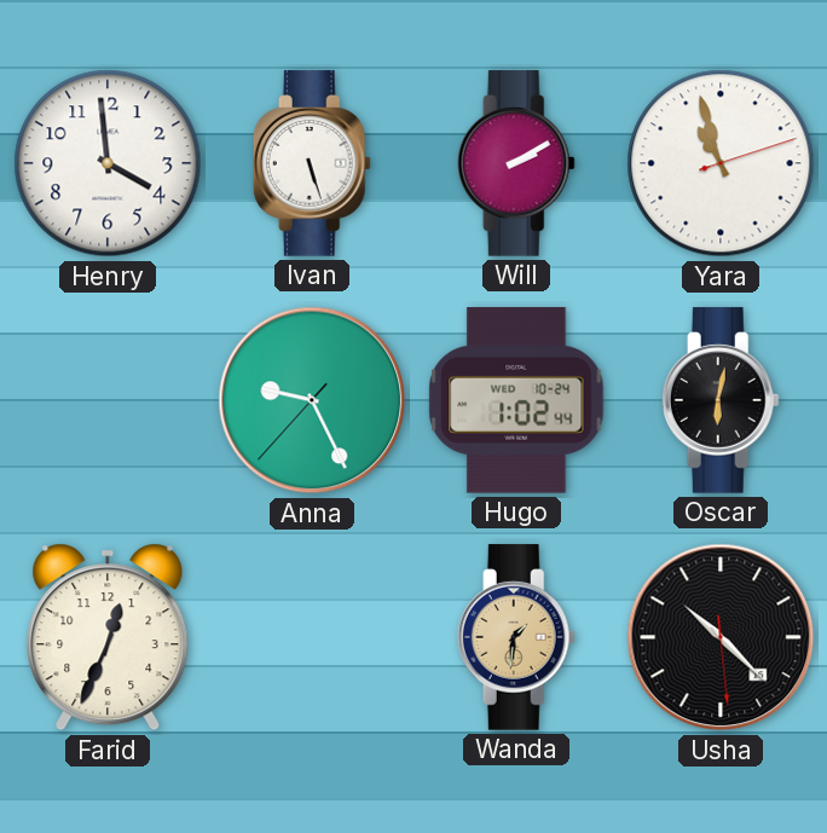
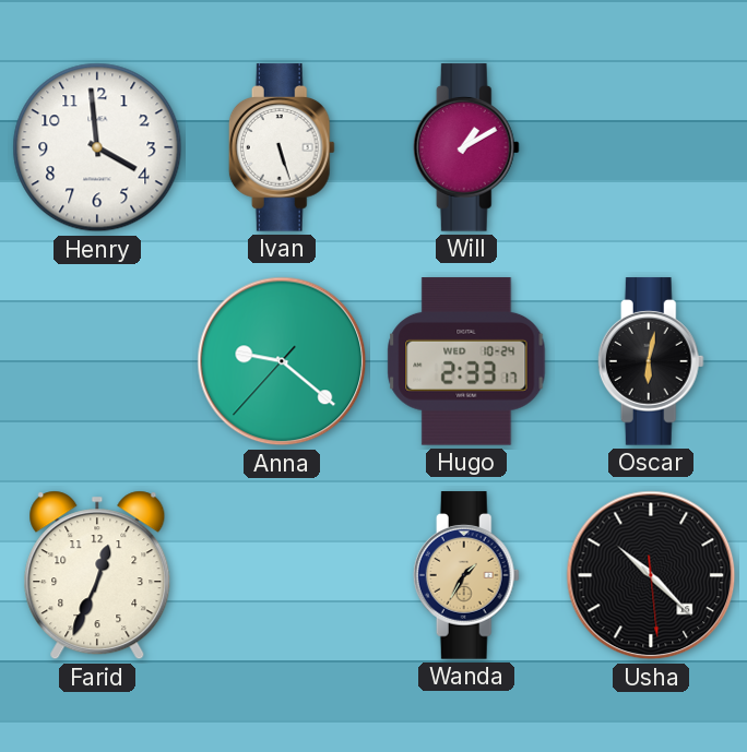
Will: 2:10 -> 1:10
Yara: 10:57 -> none
Anna: 9:25 -> 9:21
Hugo: 1:02 -> 2:33
Wanda: 1:31 -> 1:35
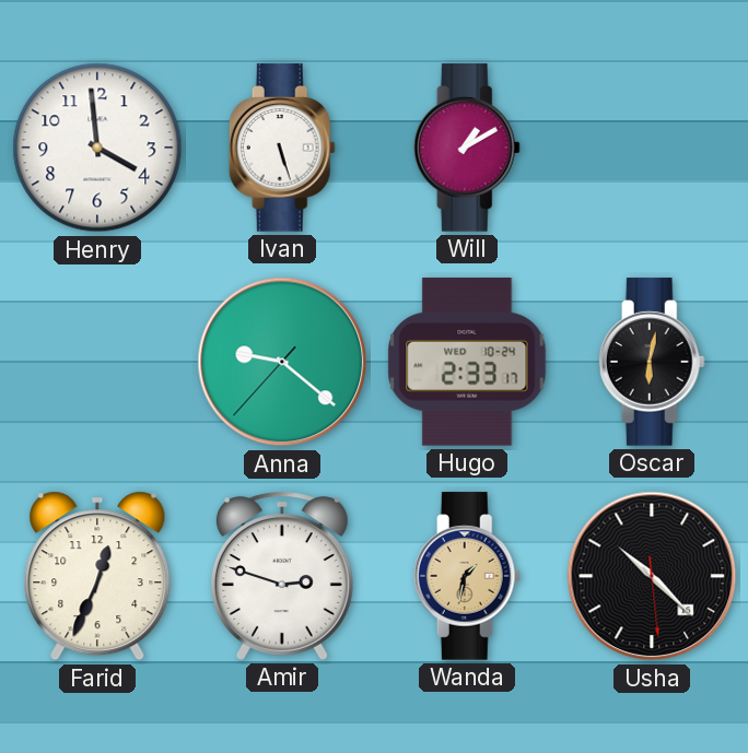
Amir: none -> 2:48
Wanda: 1:35 -> 1:32
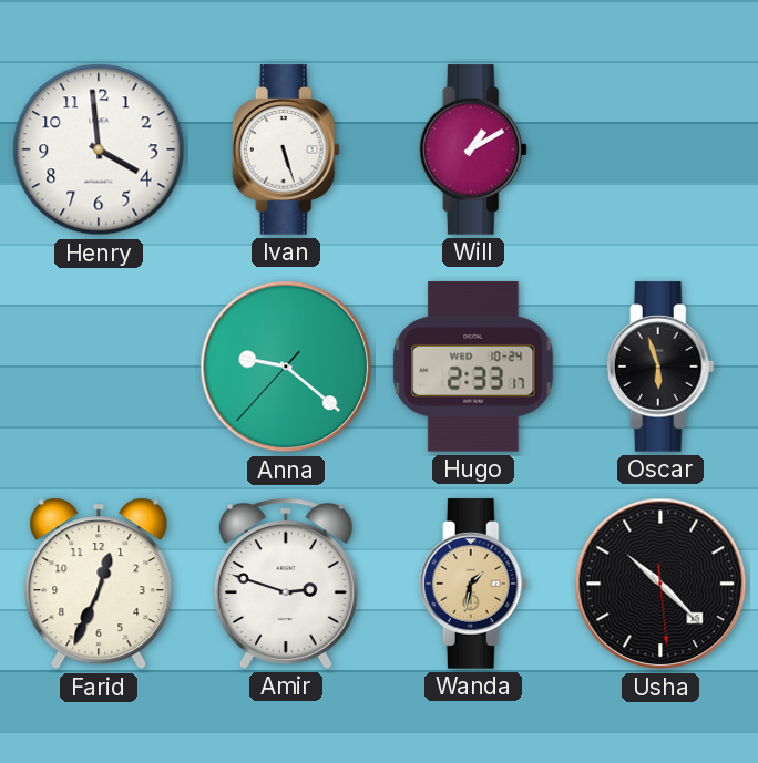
Oscar: 6:02 -> 5:57
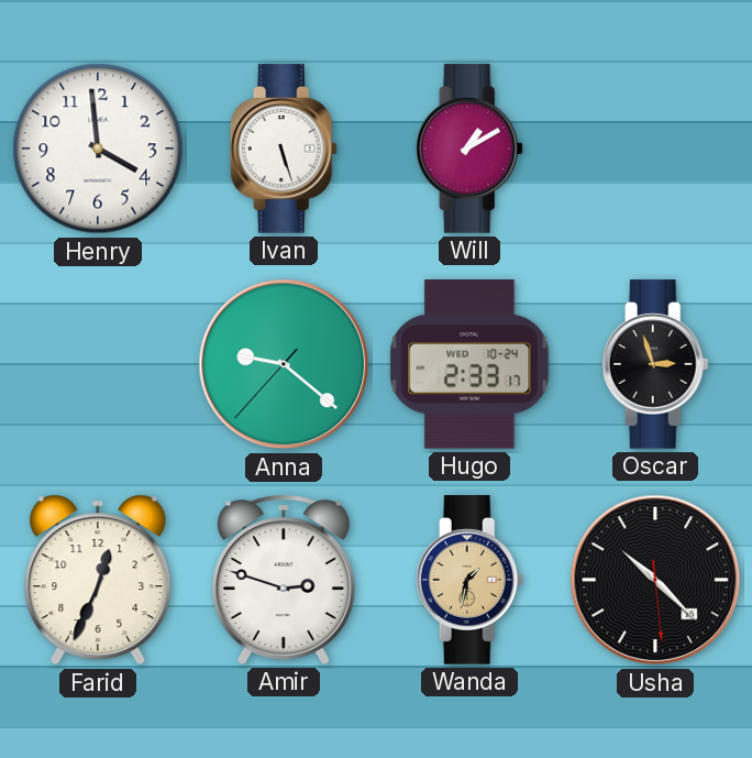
Oscar: 5:57 -> 2:57
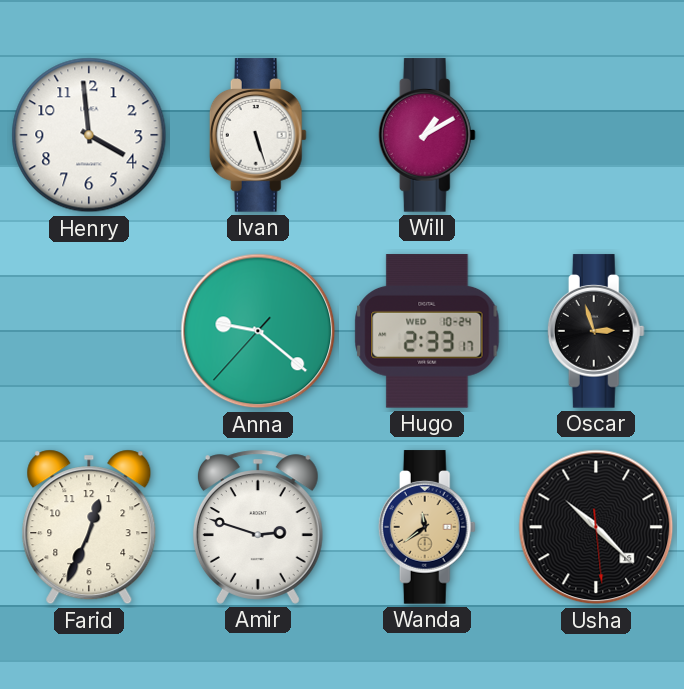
Wanda: 1:32 -> 11:39
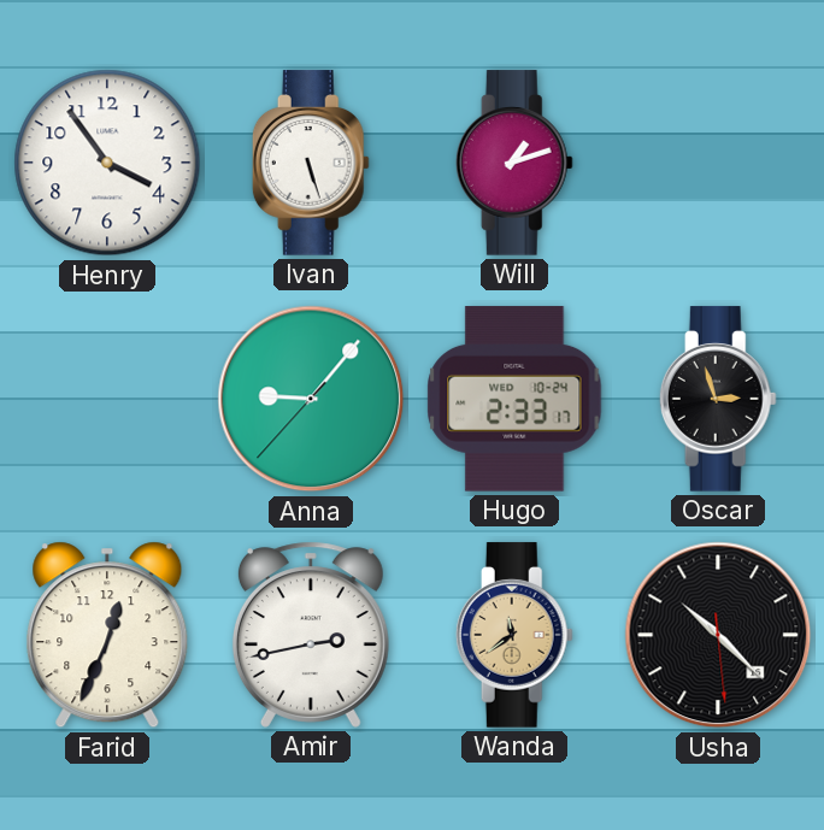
Henry: 3:59 -> 3:54
Will: 1:10 -> 1:12
Anna: 9:21 -> 9:06
Amir: 2:48 -> 2:43
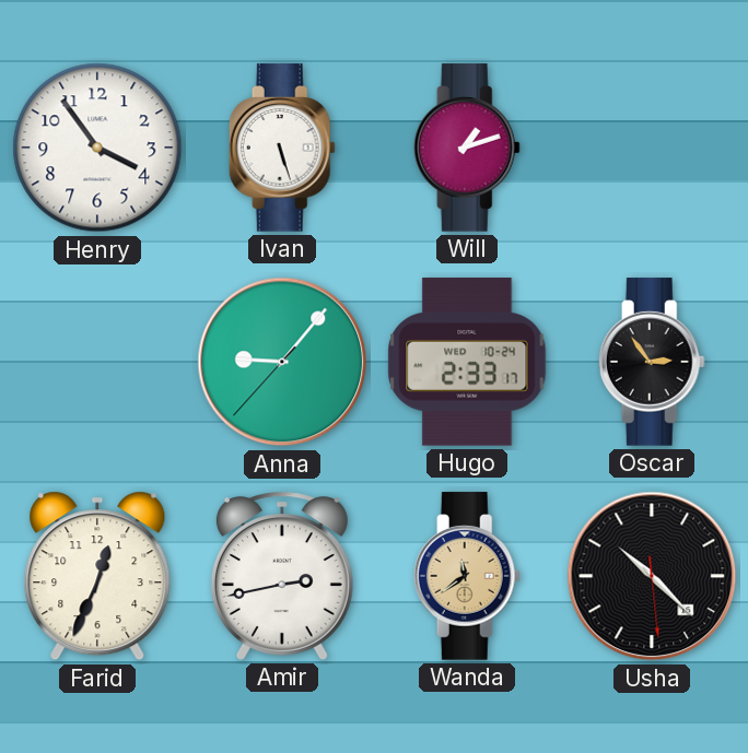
Oscar: 2:57 -> 2:54
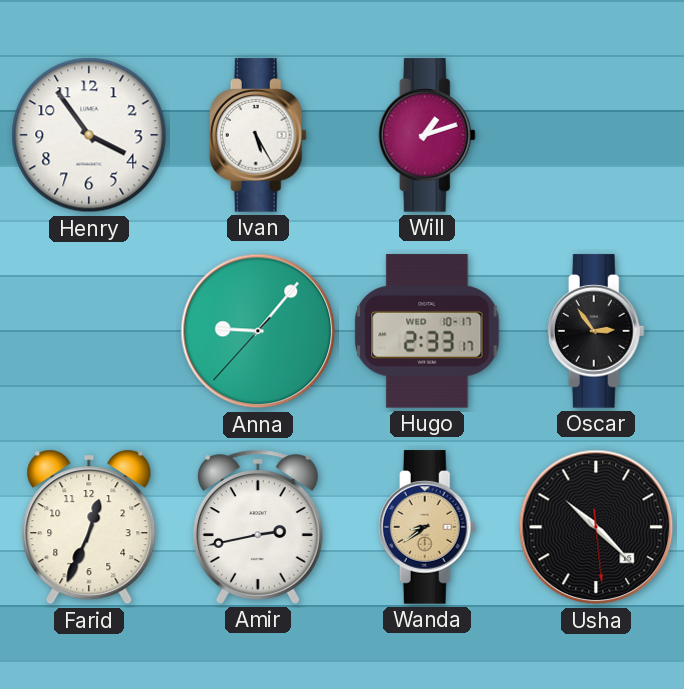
Ivan: 5:27 -> 5:25
Hugo date: WED 10-24 -> WED 10-17
Wanda: 11:39 -> 8:39
